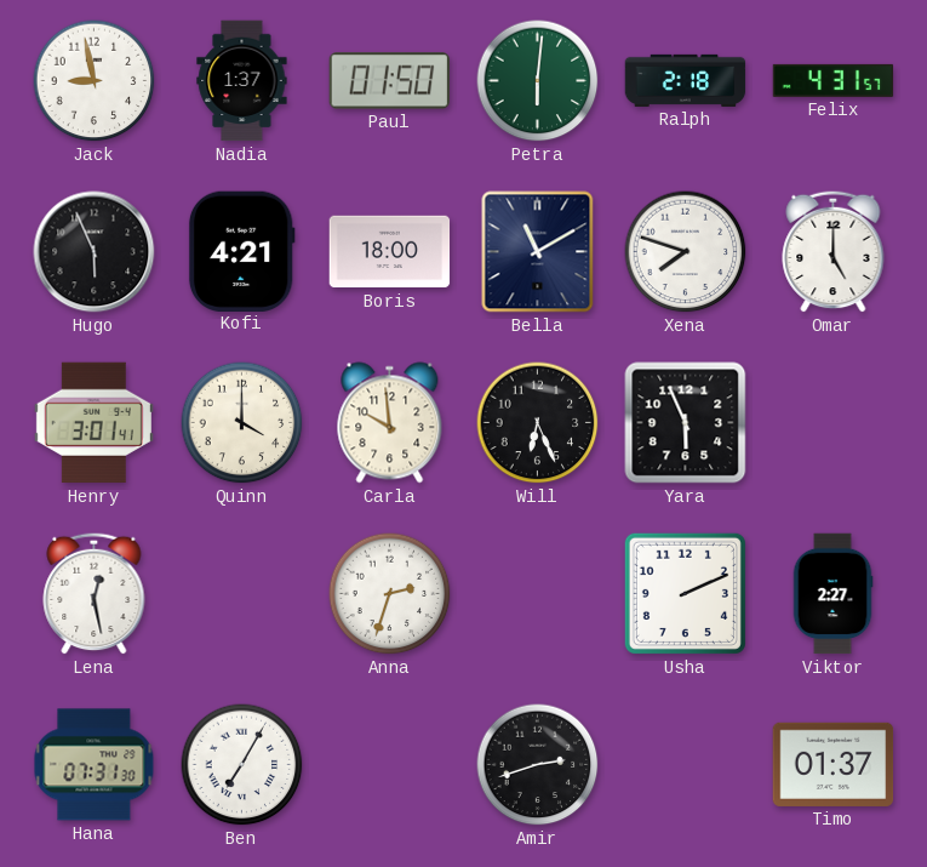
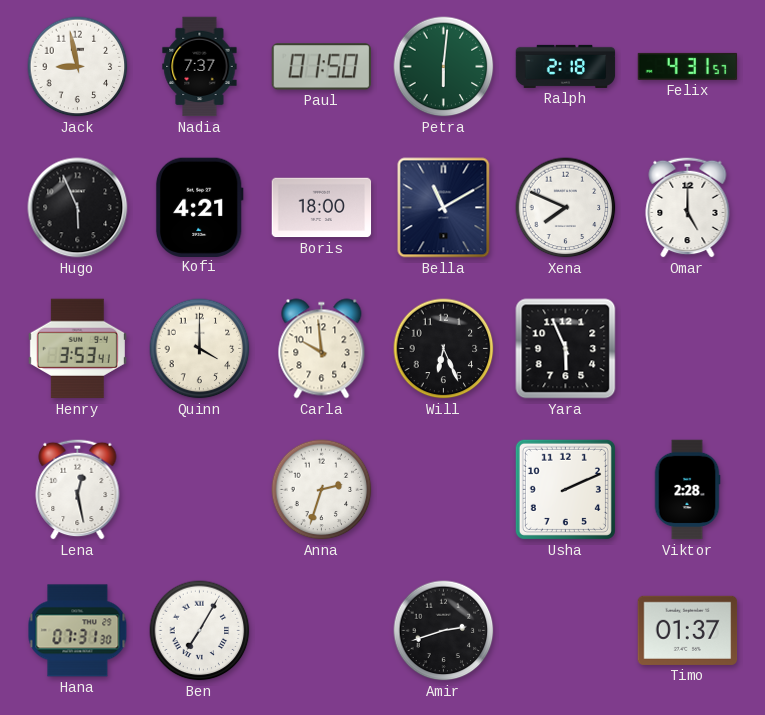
Nadia: 1:37 -> 7:37
Xena: 7:48 -> 7:49
Henry: 3:01 -> 3:53
Viktor: 2:27 -> 2:28
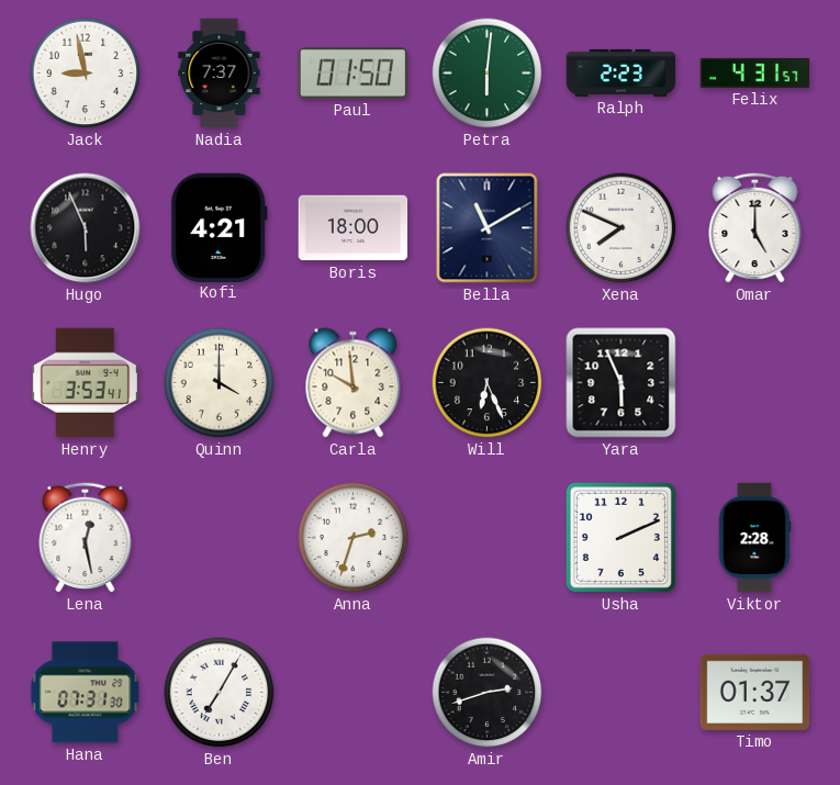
Ralph: 2:18 -> 2:23
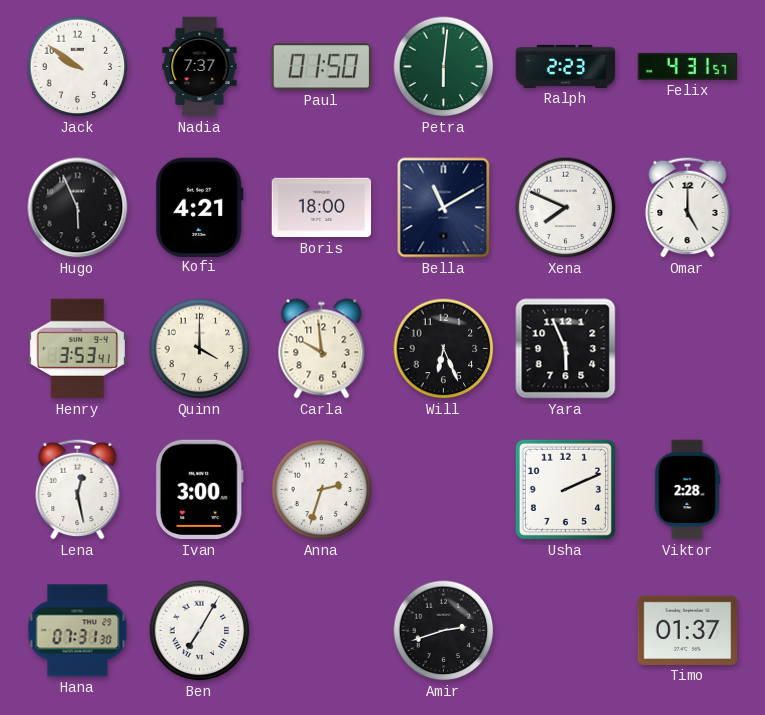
Jack: 8:58 -> 9:51
Ivan: none -> 3:00
